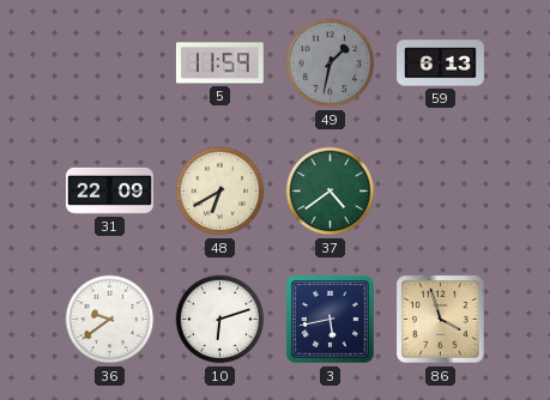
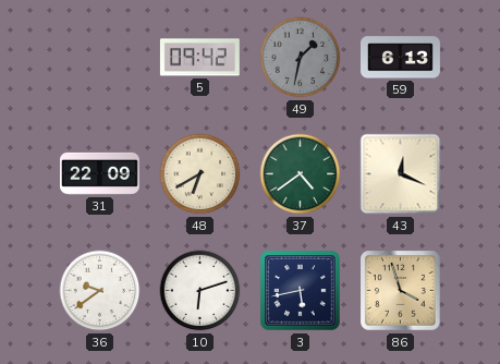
5: 11:59 -> 09:42
43: none -> 12:19
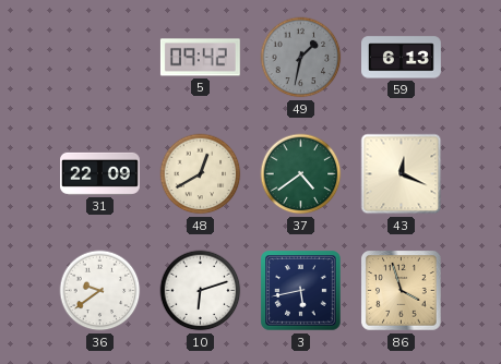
48: 6:40 -> 12:40
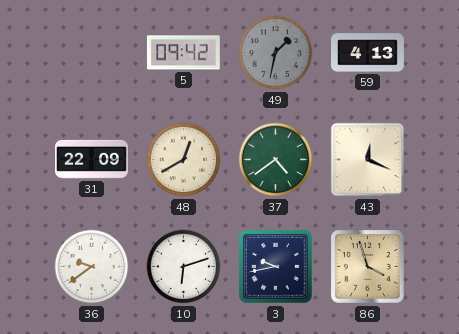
59: 6:13 -> 4:13
3: 5:43 -> 9:43
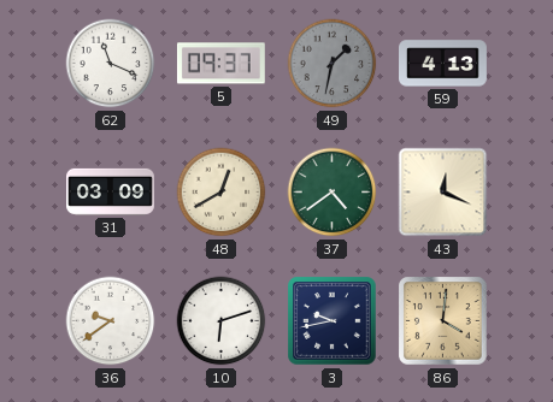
62: none -> 11:19
5: 09:42 -> 09:37
31: 22:09 -> 03:09
86: 3:57 -> 4:01
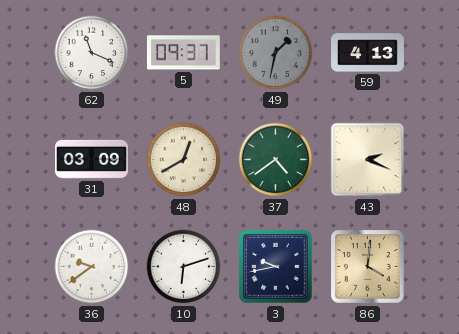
43: 12:19 -> 2:19
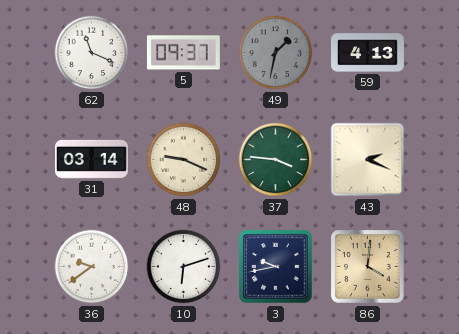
31: 03:09 -> 03:14
48: 12:40 -> 9:19
37: 4:39 -> 3:46
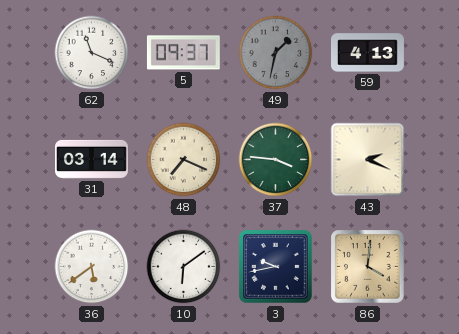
48: 9:19 -> 7:19
36: 9:39 -> 5:39
10: 6:12 -> 6:09
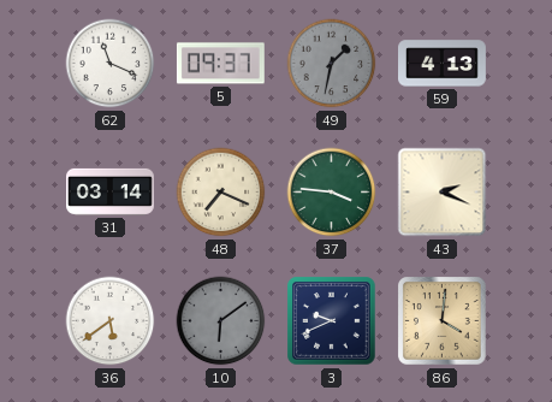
10 dial: white -> grey
3: 9:43 -> 9:41
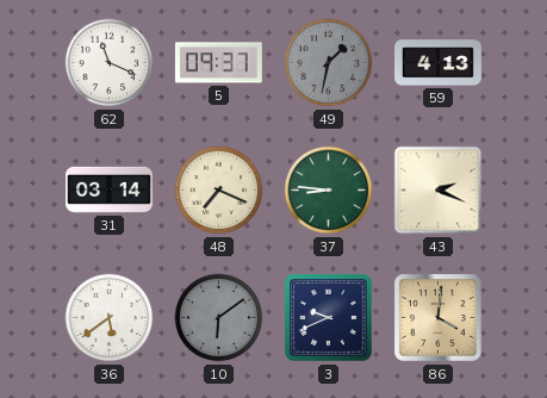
37: 3:46 -> 8:46
